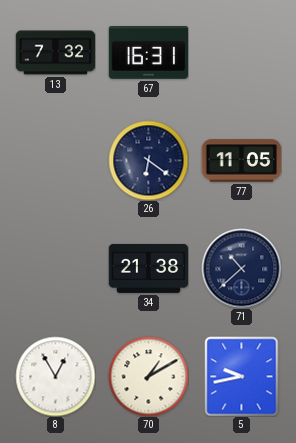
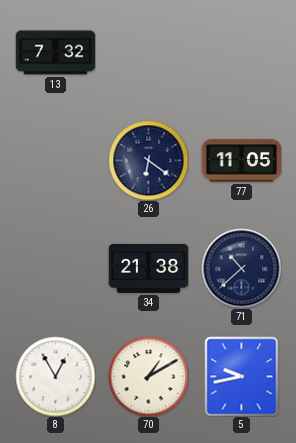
67: 16:31 -> none
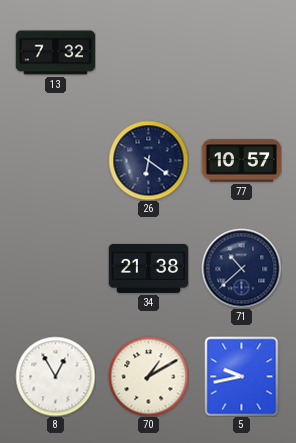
77: 11:05 -> 10:57
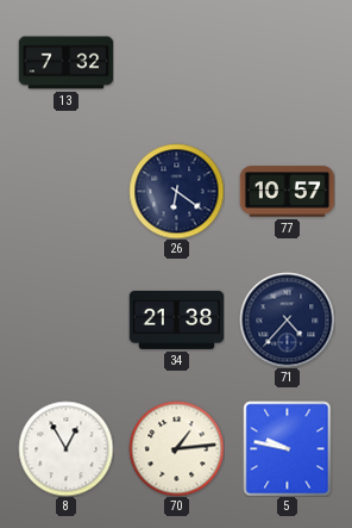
71: 10:38 -> 4:37
70: 1:10 -> 1:14
5: 9:43 -> 9:47
